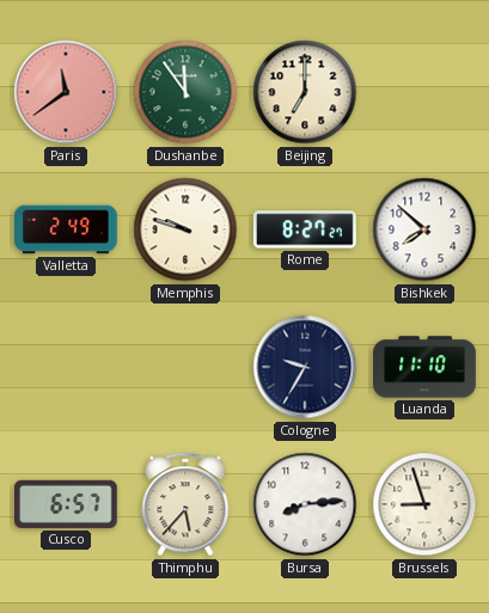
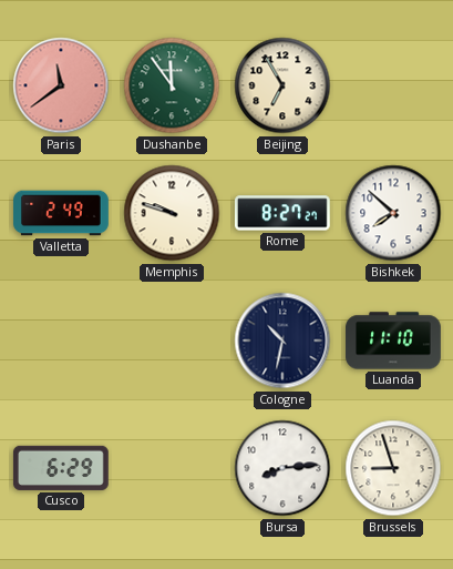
Beijing: 7:00 -> 6:55
Cologne: 9:35 -> 10:32
Cusco: 6:57 -> 6:29
Thimphu: 5:37 -> none
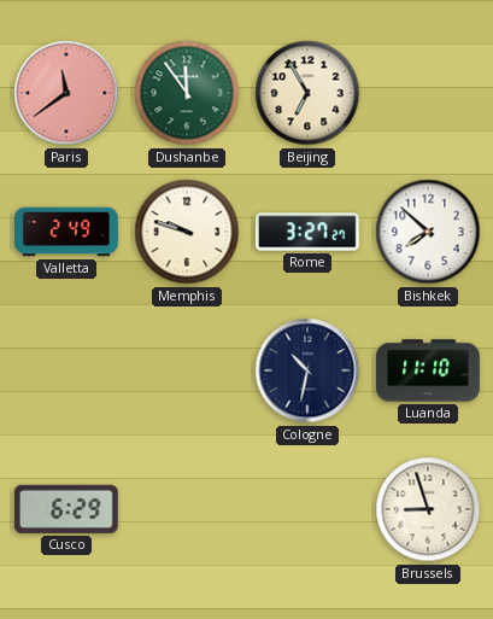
Rome: 8:27 -> 3:27
Bursa: 8:14 -> none
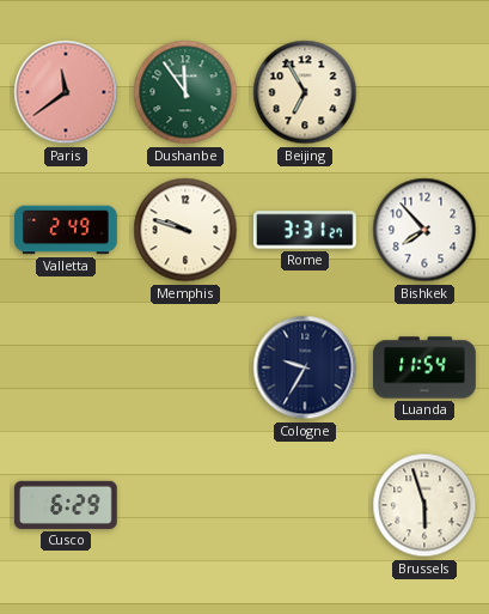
Rome: 3:27 -> 3:31
Bishkek: 7:52 -> 7:53
Cologne: 10:32 -> 9:35
Luanda: 11:10 -> 11:54
Brussels: 8:57 -> 5:57
